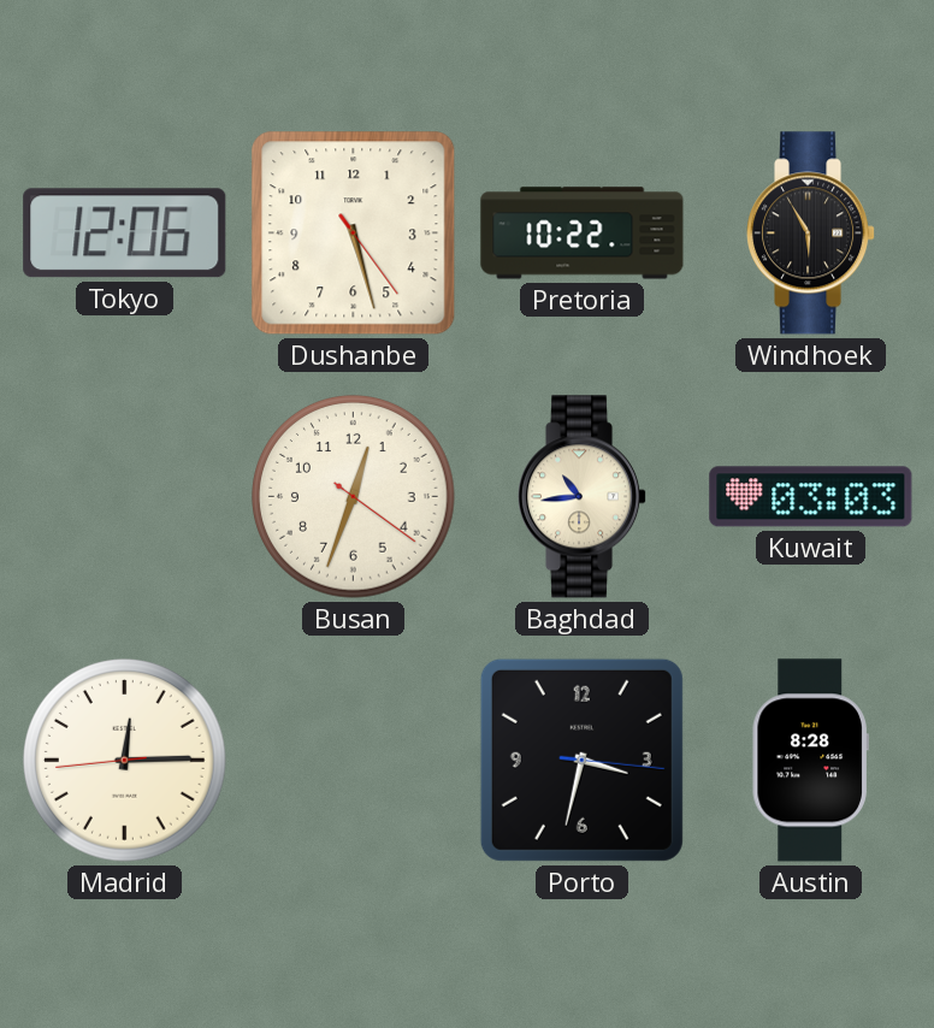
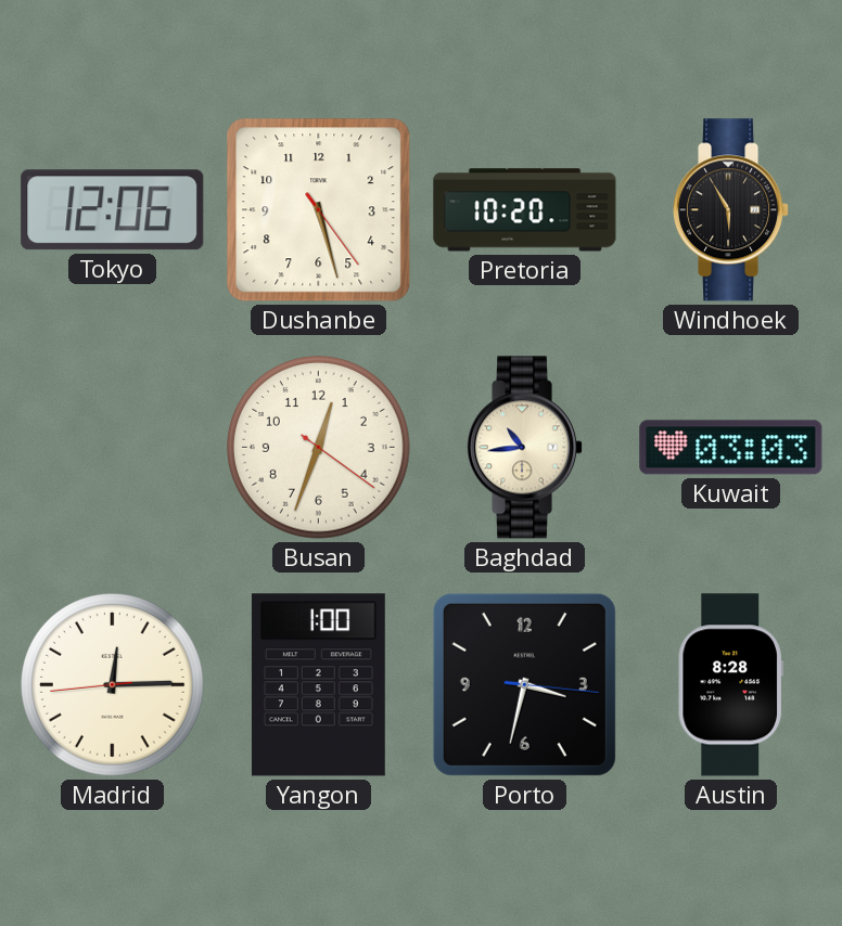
Pretoria: 10:22 -> 10:20
Yangon: none -> 1:00
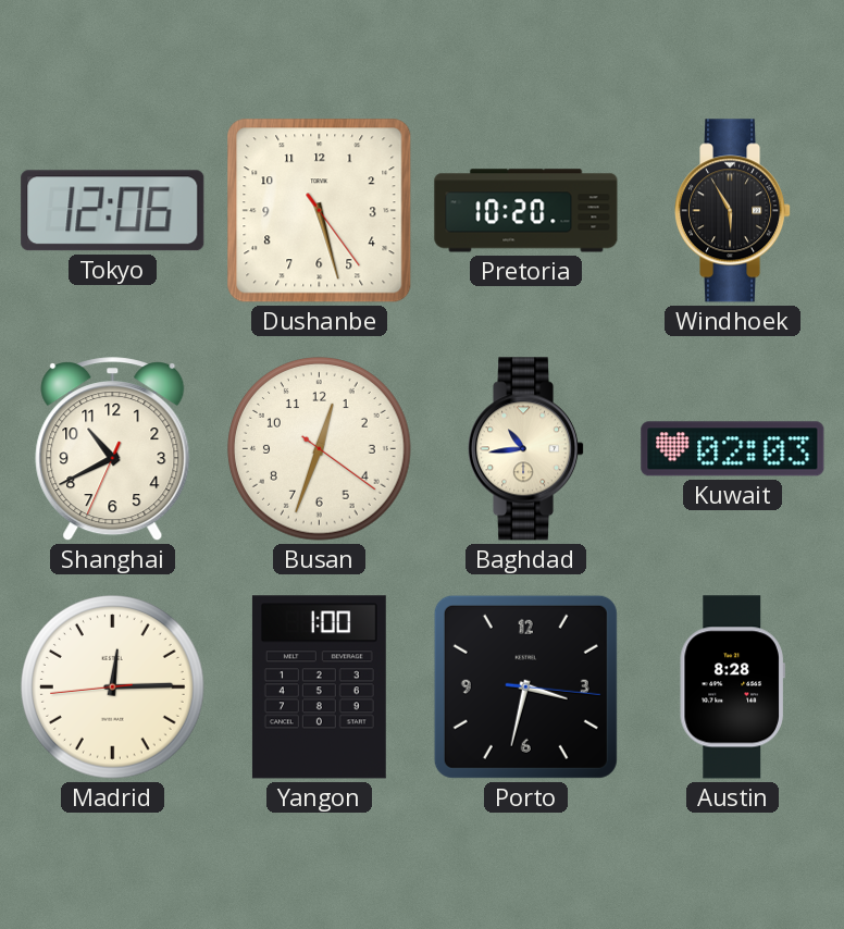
Shanghai: none -> 10:40
Kuwait: 03:03 -> 02:03
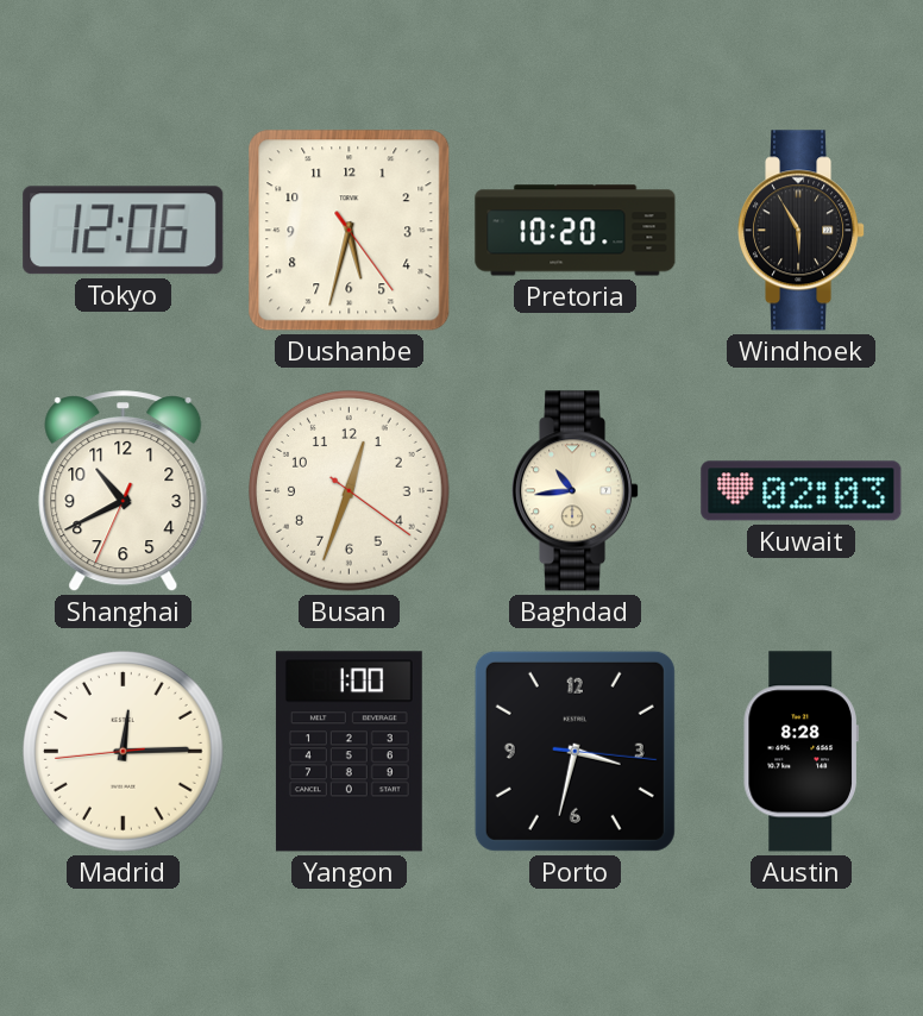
Dushanbe: 5:27 -> 5:32
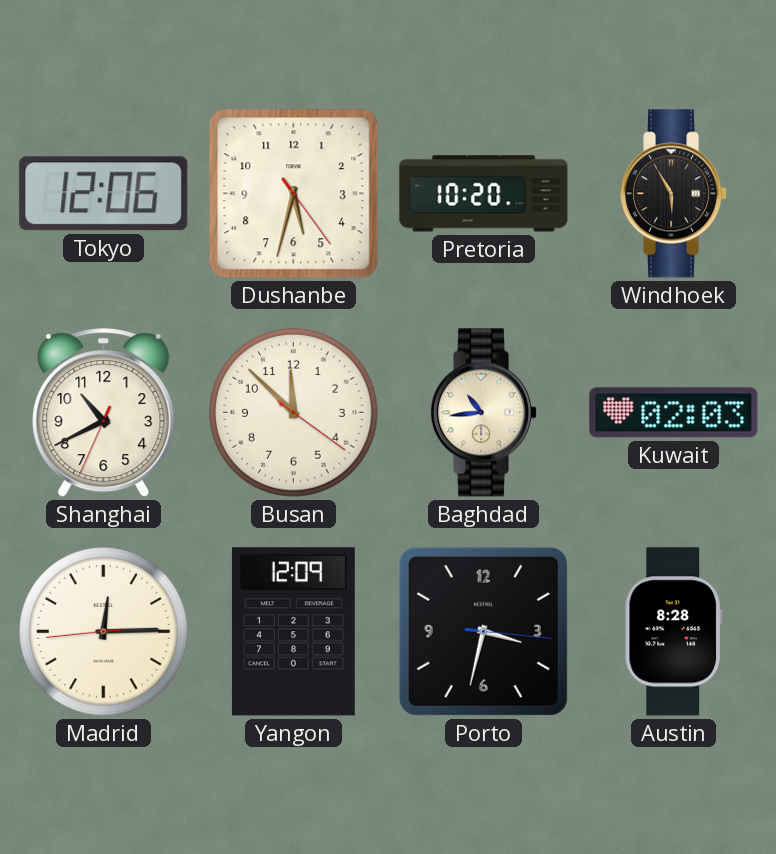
Busan: 12:33 -> 11:52
Yangon: 1:00 -> 12:09
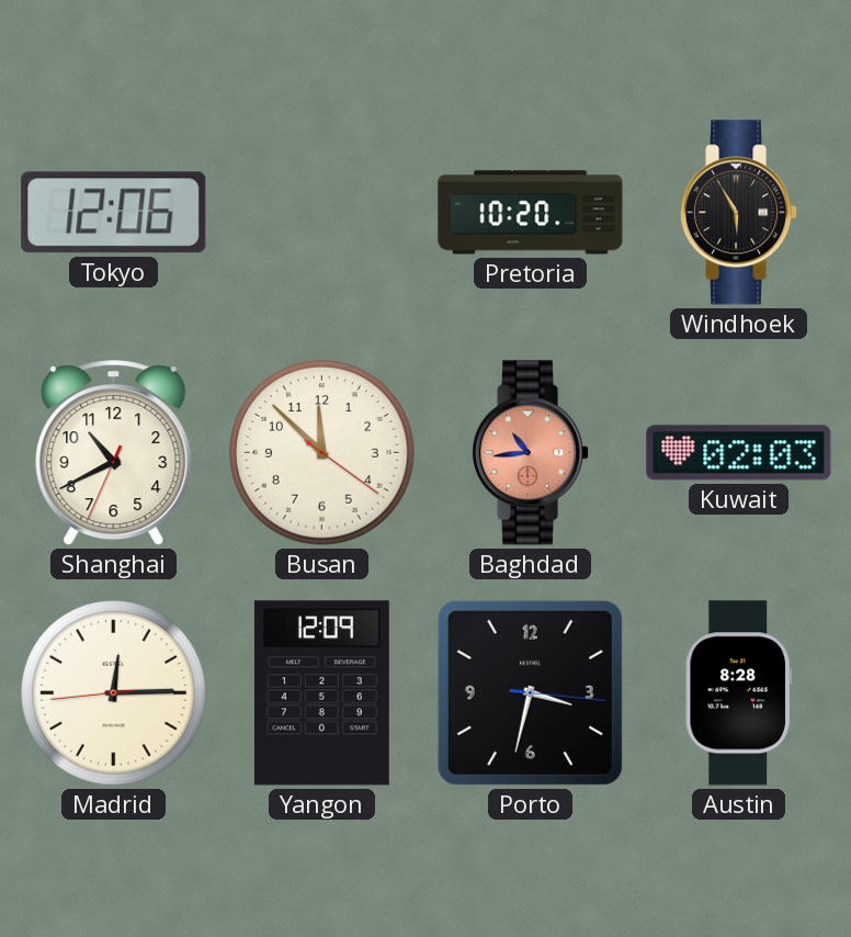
Dushanbe: 5:32 -> none
Baghdad dial: cream -> salmon
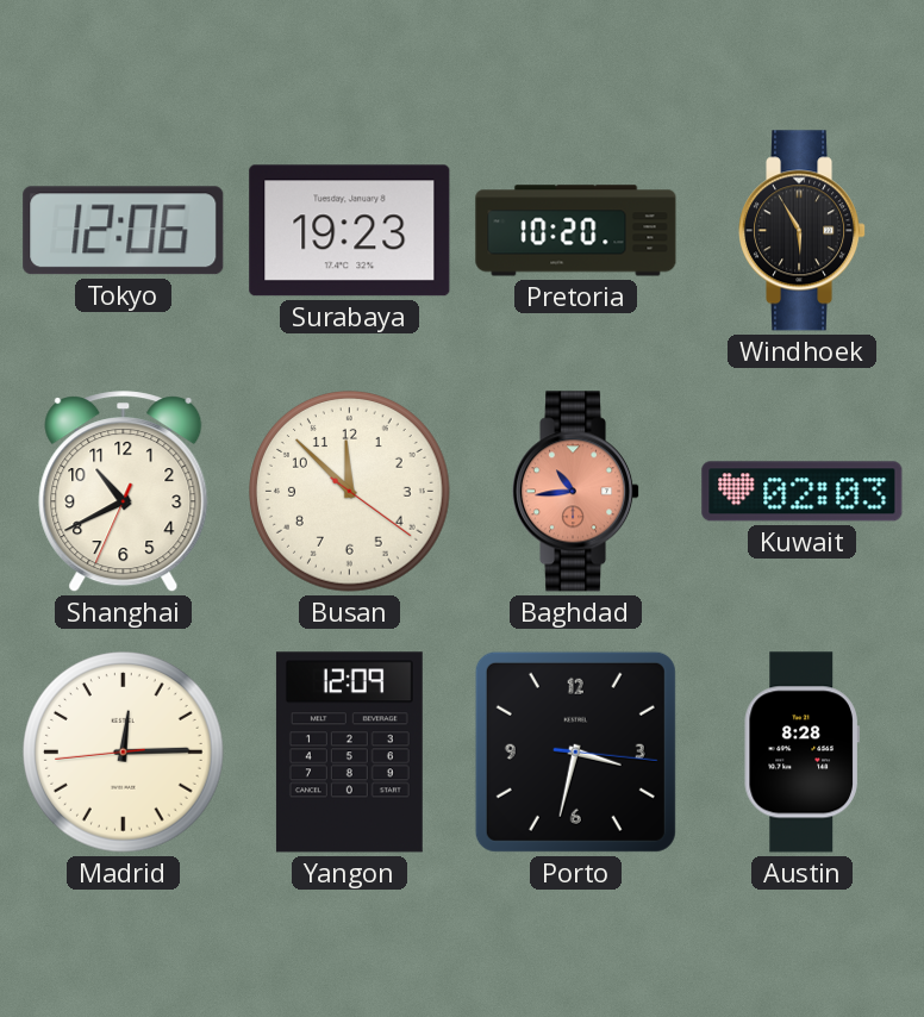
Surabaya: none -> 19:23
